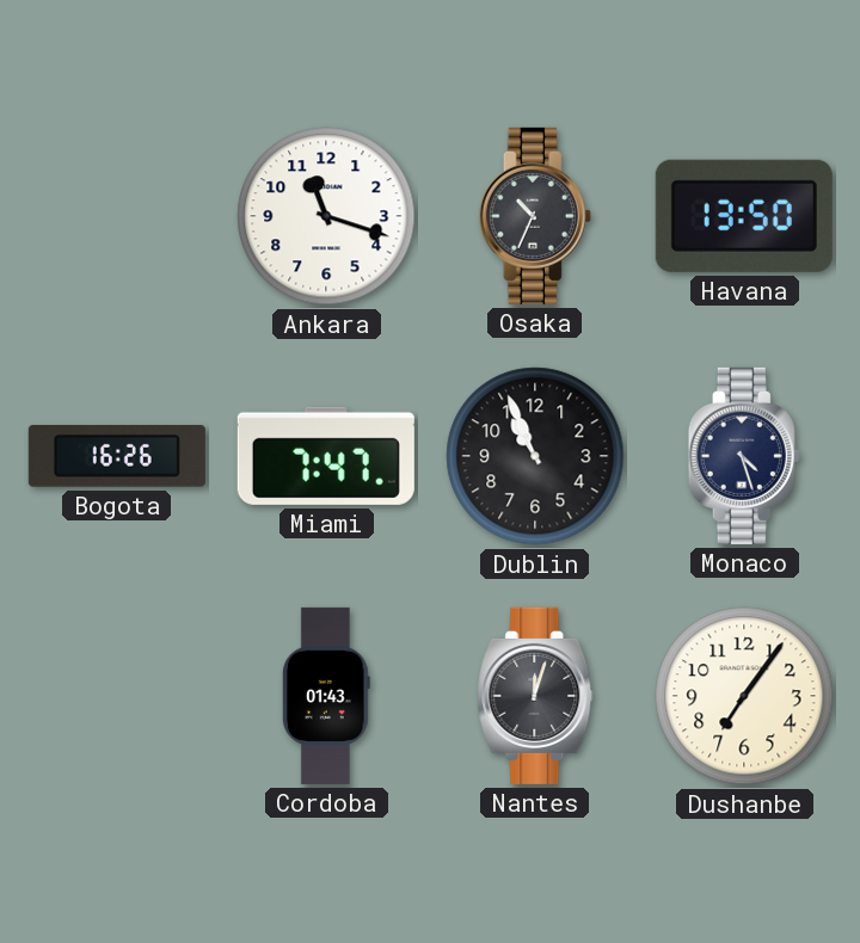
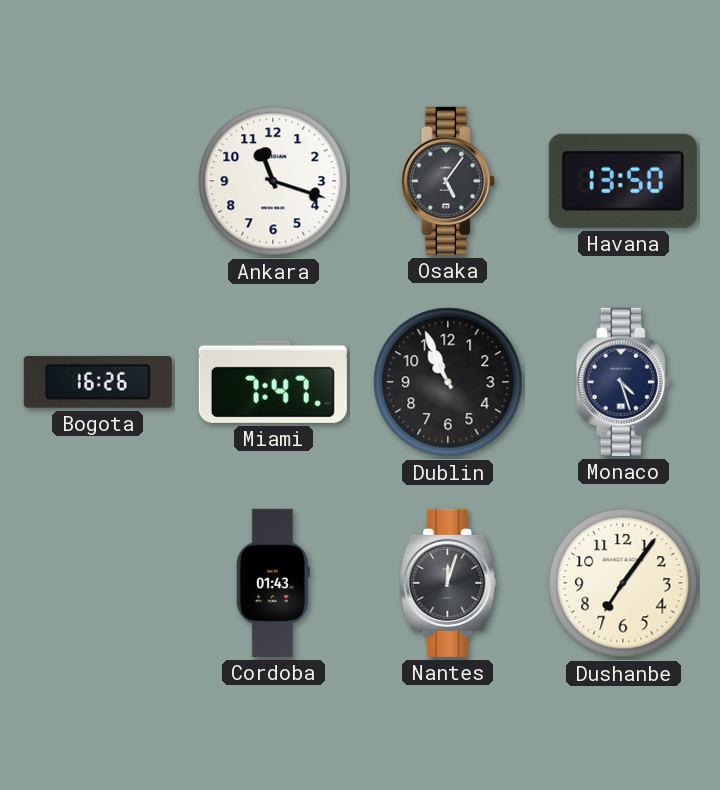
Osaka: 10:34 -> 5:06
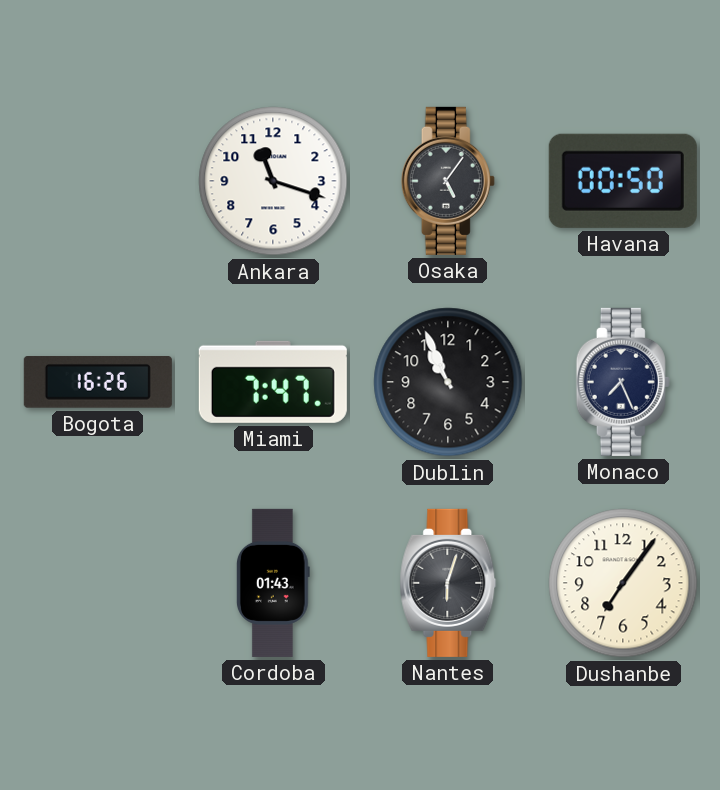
Havana: 13:50 -> 00:50
Monaco: 4:27 -> 7:26
Nantes: 12:03 -> 6:03
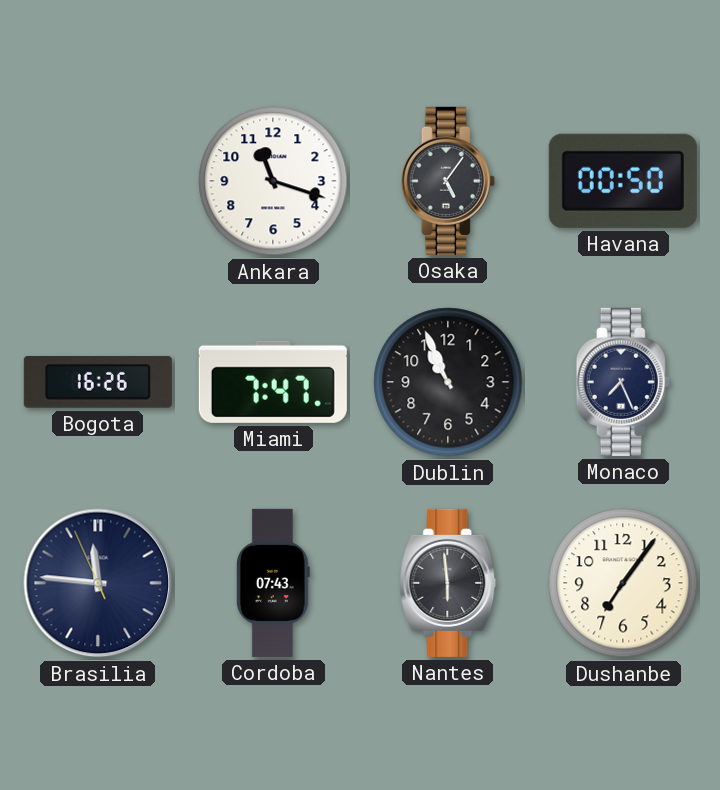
Brasilia: none -> 11:45
Cordoba: 01:43 -> 07:43
Nantes: 6:03 -> 5:59
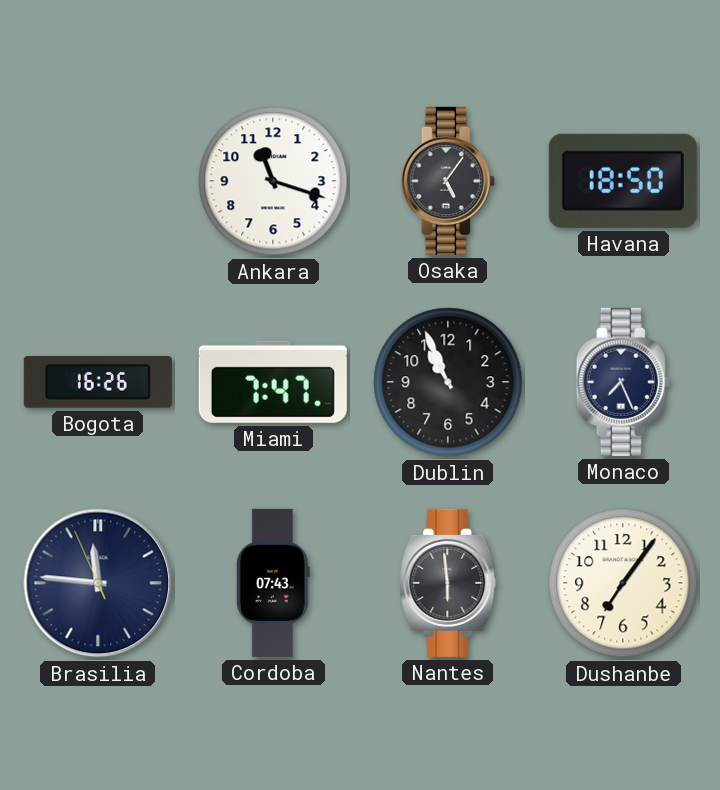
Havana: 00:50 -> 18:50
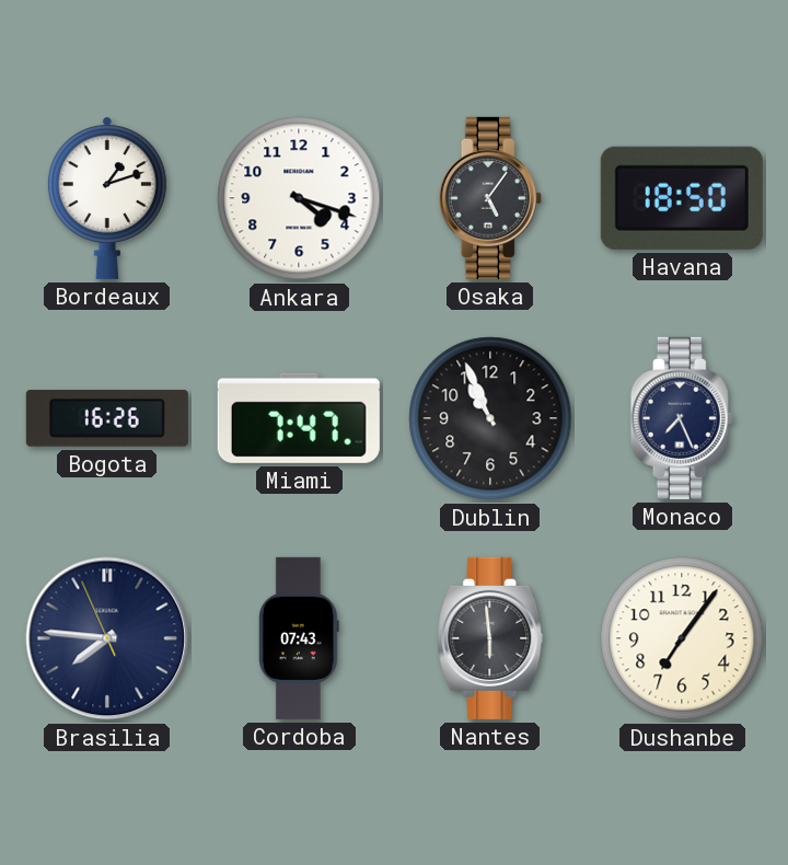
Bordeaux: none -> 1:12
Ankara: 11:18 -> 4:18
Brasilia: 11:45 -> 7:45
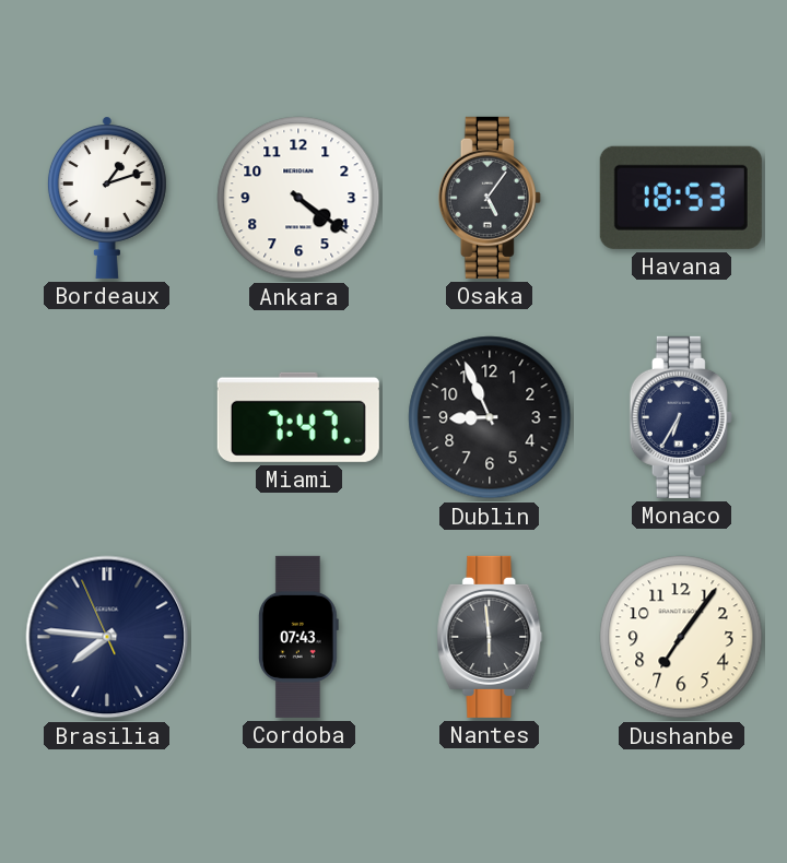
Ankara: 4:18 -> 4:21
Havana: 18:50 -> 18:53
Bogota: 16:26 -> none
Dublin: 10:56 -> 8:56
Monaco: 7:26 -> 6:35
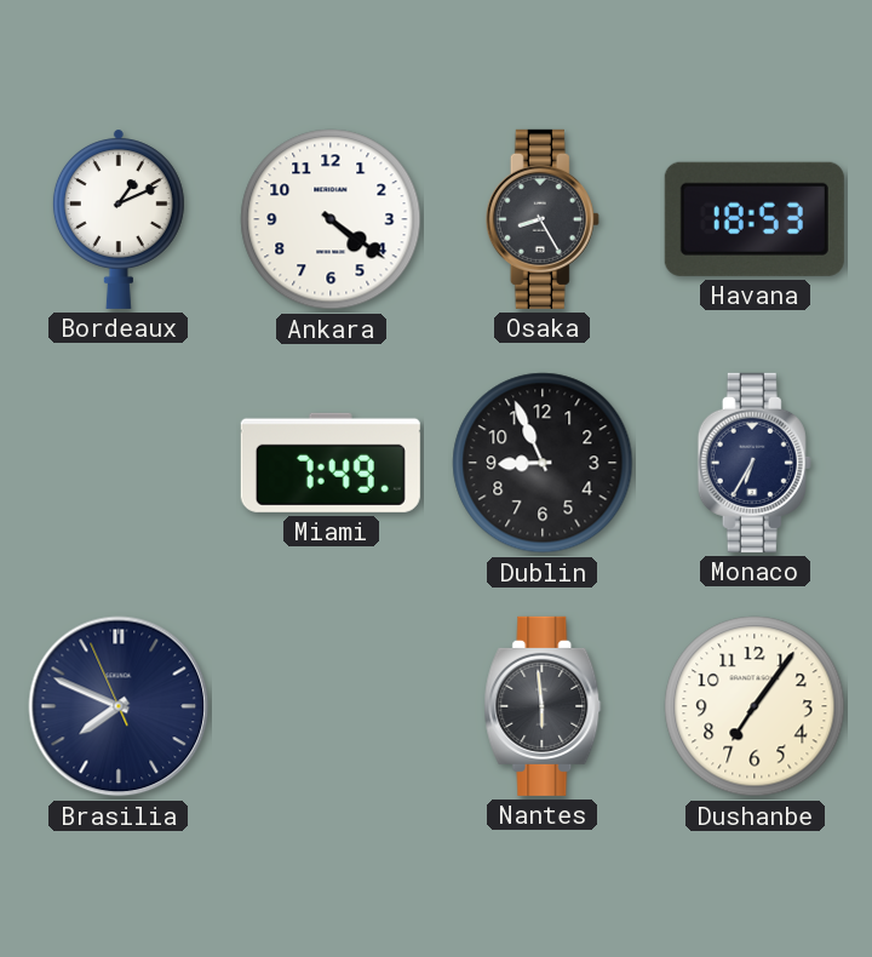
Bordeaux: 1:12 -> 1:11
Osaka: 5:06 -> 8:25
Miami: 7:47 -> 7:49
Brasilia: 7:45 -> 7:48
Cordoba: 07:43 -> none
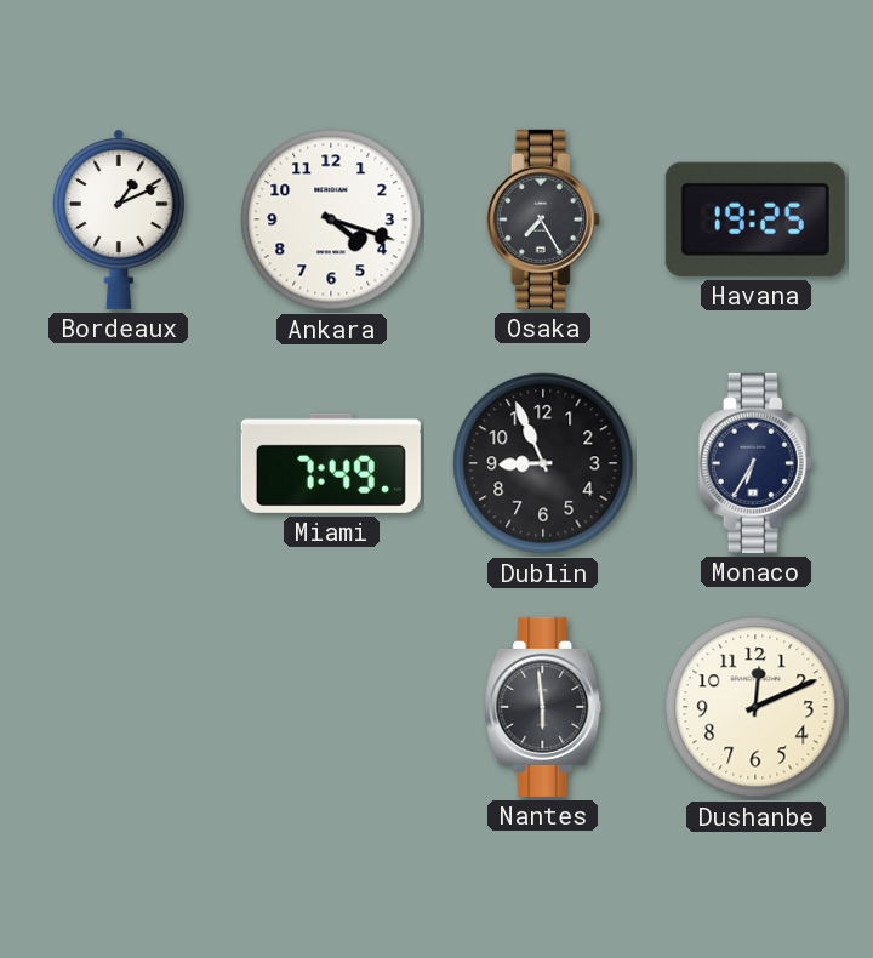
Ankara: 4:21 -> 4:18
Osaka: 8:25 -> 7:25
Havana: 18:53 -> 19:25
Brasilia: 7:48 -> none
Dushanbe: 7:06 -> 12:11
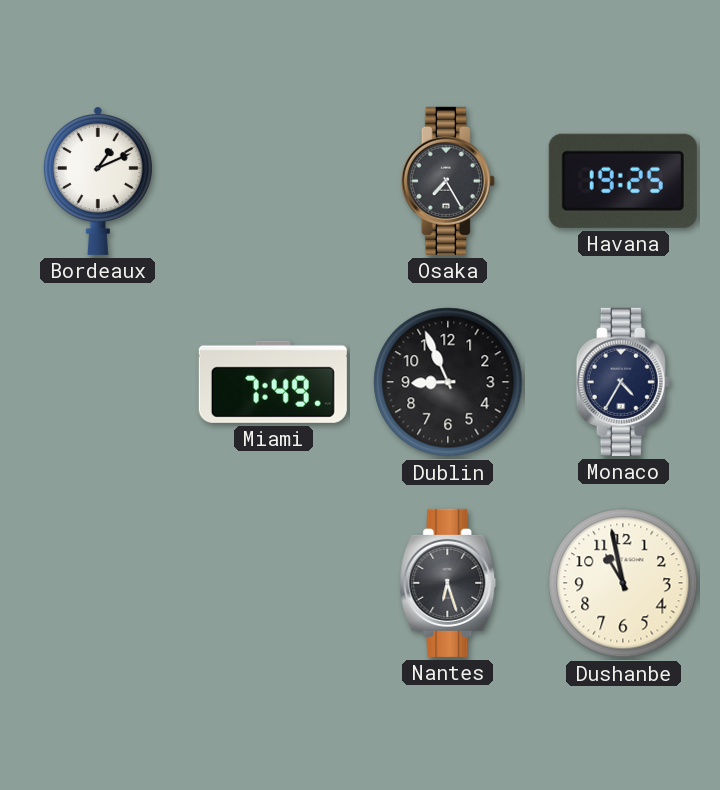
Ankara: 4:18 -> none
Monaco: 6:35 -> 4:35
Nantes: 5:59 -> 6:27
Dushanbe: 12:11 -> 10:58
